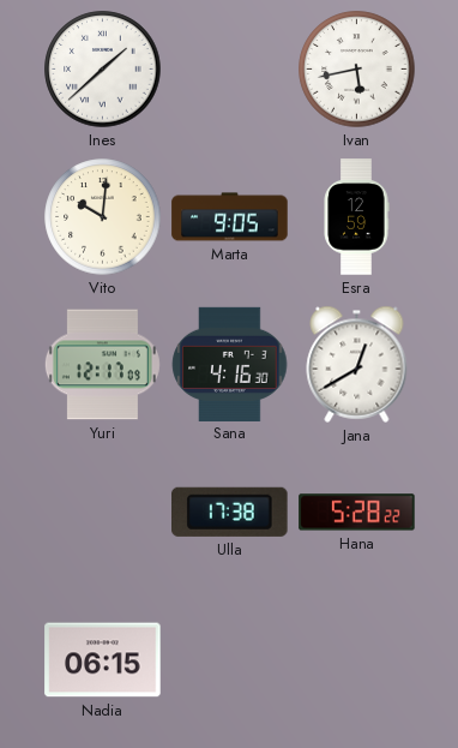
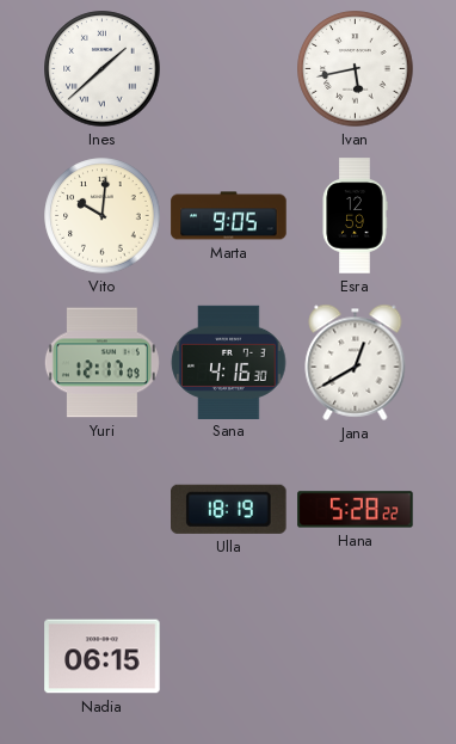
Ulla: 17:38 -> 18:19
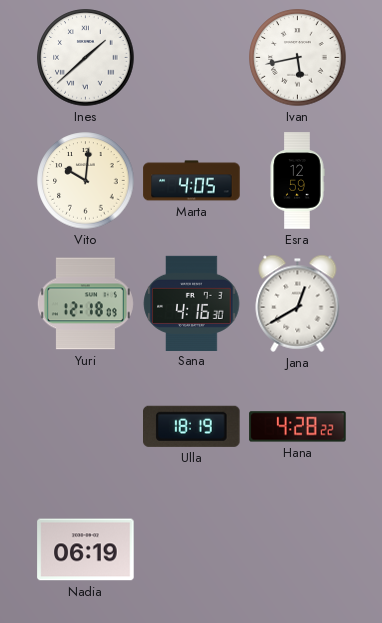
Marta: 9:05 -> 4:05
Yuri: 12:17 -> 12:18
Hana: 5:28 -> 4:28
Nadia: 06:15 -> 06:19
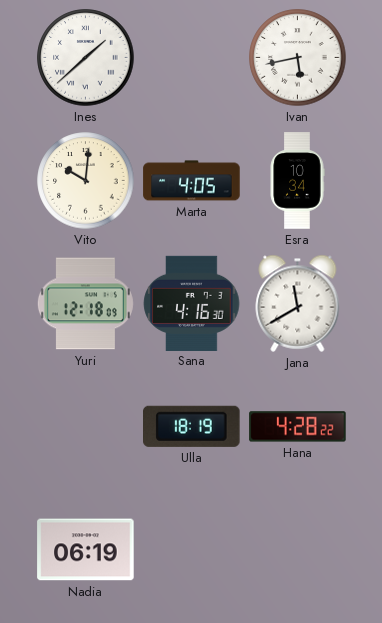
Esra: 12:59 -> 10:34
Jana: 12:40 -> 11:40
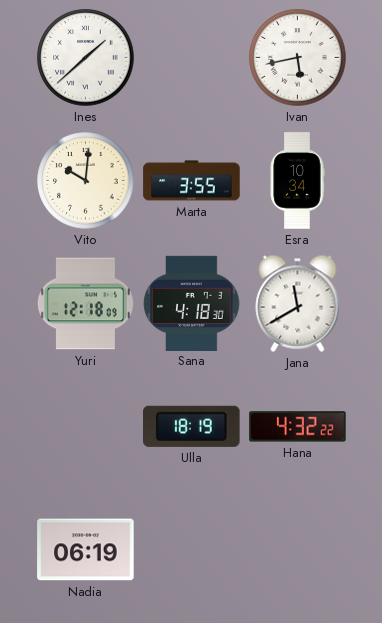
Marta: 4:05 -> 3:55
Sana: 4:16 -> 4:18
Hana: 4:28 -> 4:32
